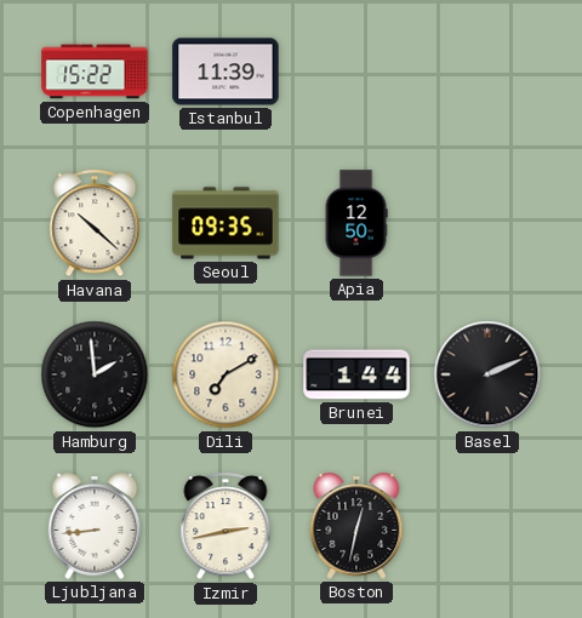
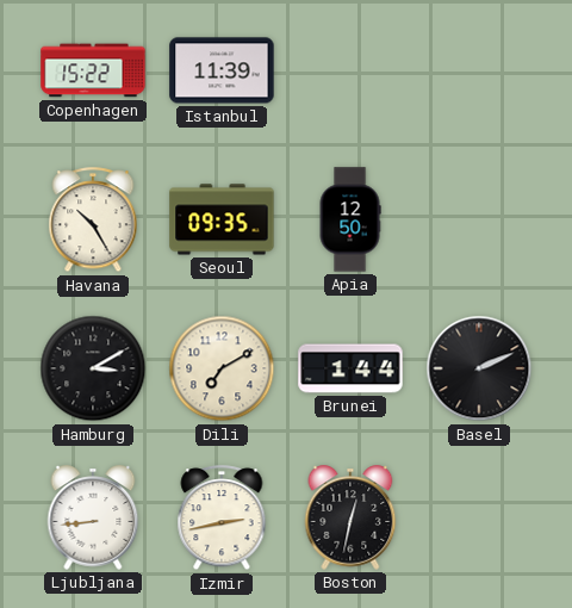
Havana: 10:22 -> 10:25
Hamburg: 1:59 -> 3:10
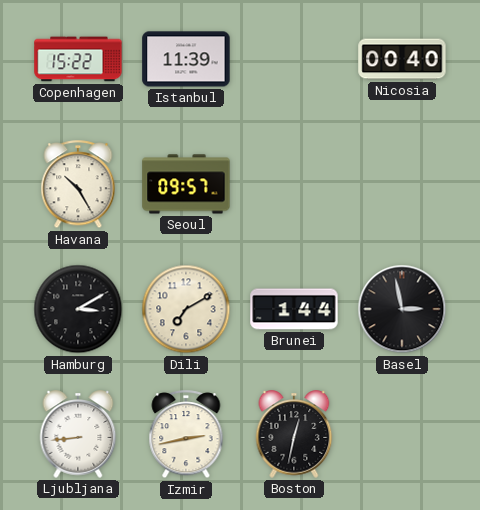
Nicosia: none -> 00:40
Seoul: 09:35 -> 09:57
Apia: 12:50 -> none
Basel: 2:11 -> 2:58
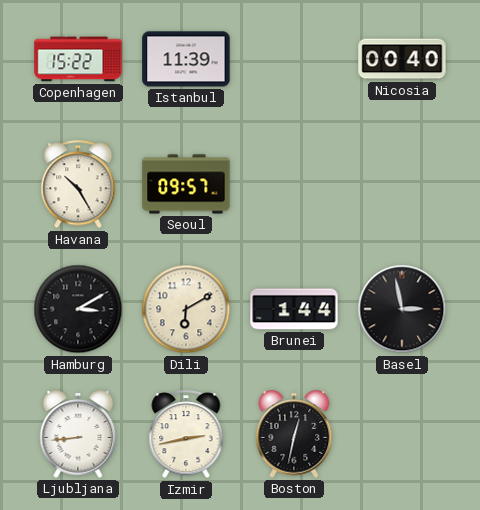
Dili: 7:10 -> 6:10
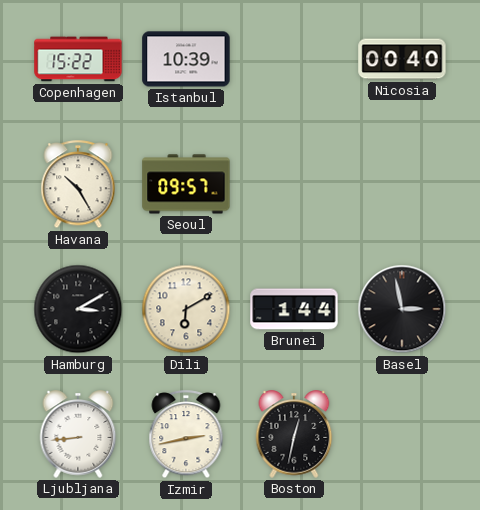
Istanbul: 11:39 -> 10:39
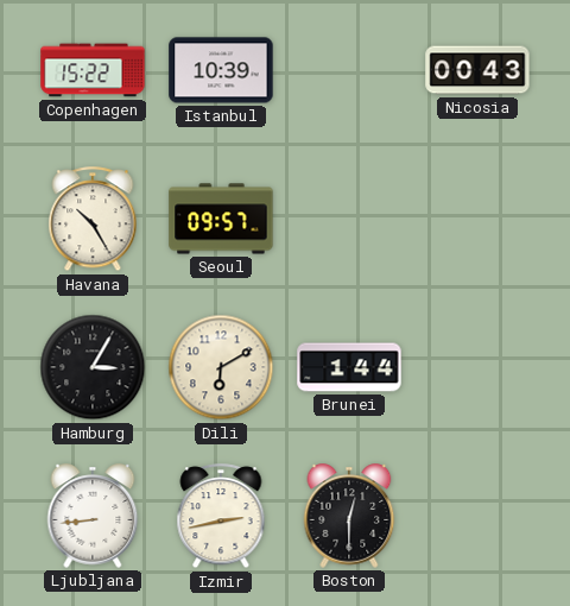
Nicosia: 00:40 -> 00:43
Hamburg: 3:10 -> 3:05
Basel: 2:58 -> none
Boston: 12:32 -> 12:30
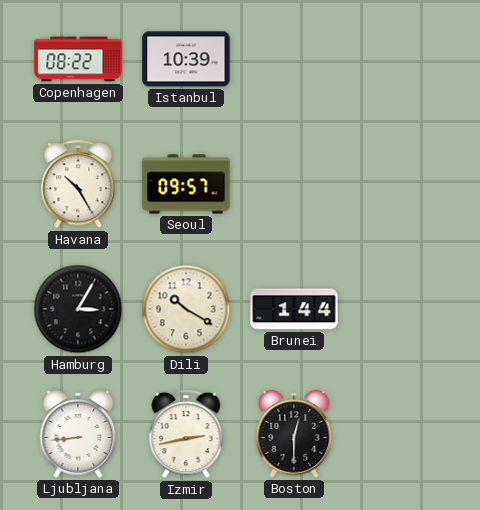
Copenhagen: 15:22 -> 08:22
Nicosia: 00:43 -> none
Dili: 6:10 -> 10:20
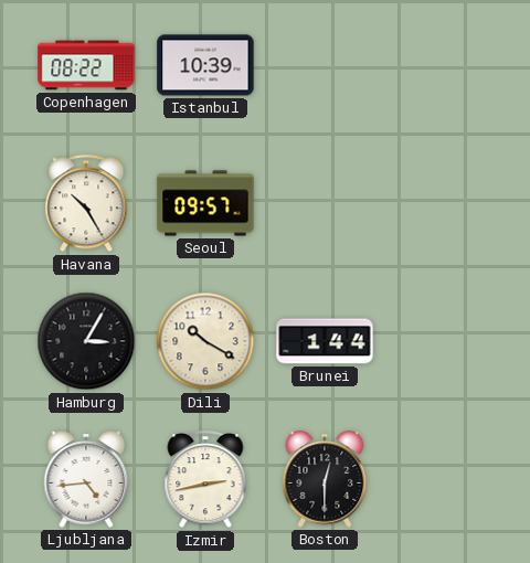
Ljubljana: 8:44 -> 4:44
